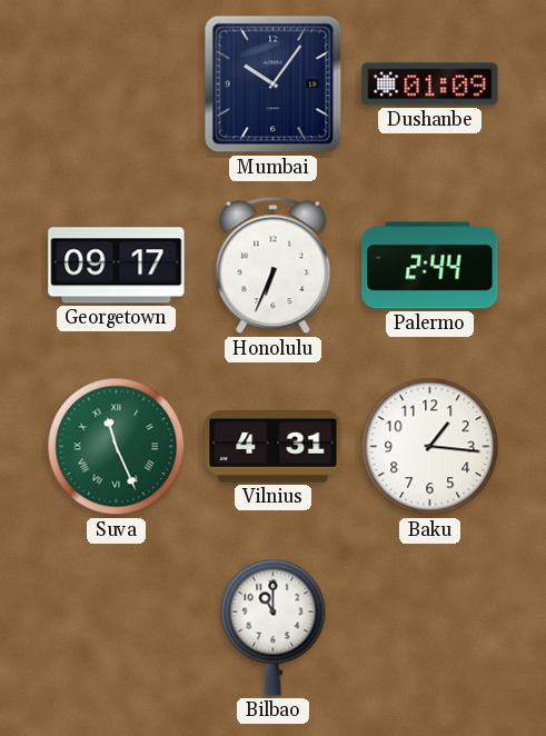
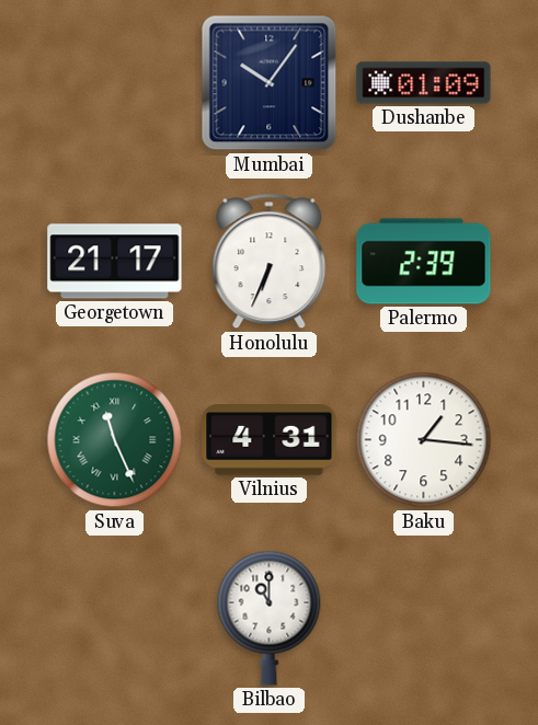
Georgetown: 09:17 -> 21:17
Palermo: 2:44 -> 2:39
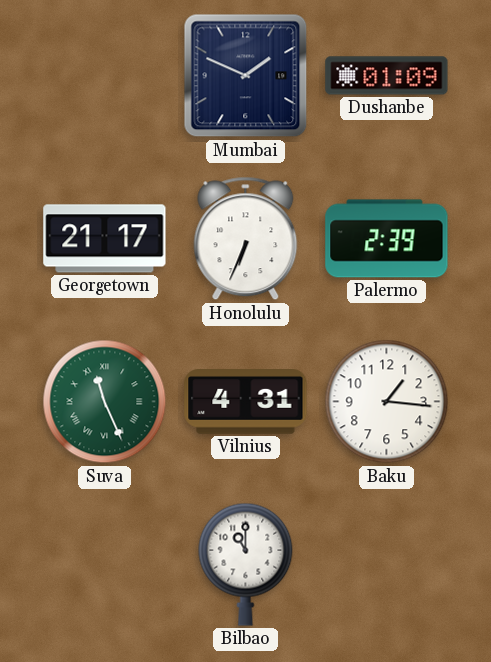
Mumbai: 10:06 -> 1:49
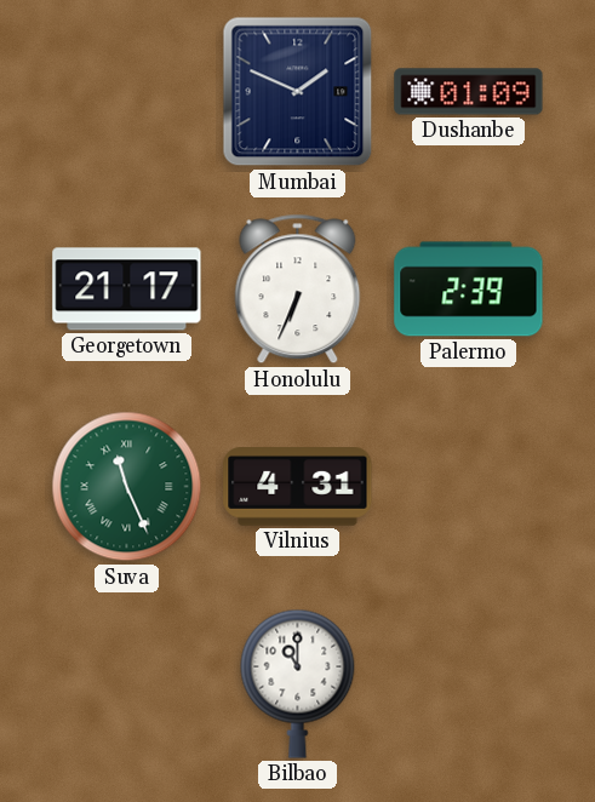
Baku: 1:16 -> none
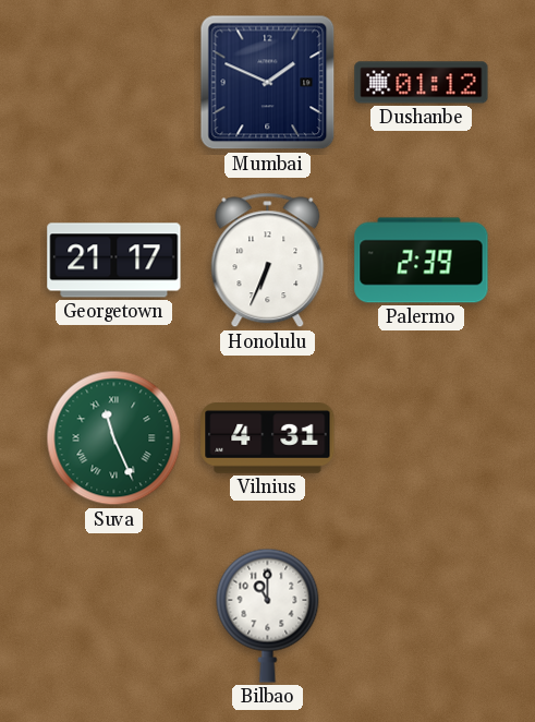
Dushanbe: 01:09 -> 01:12
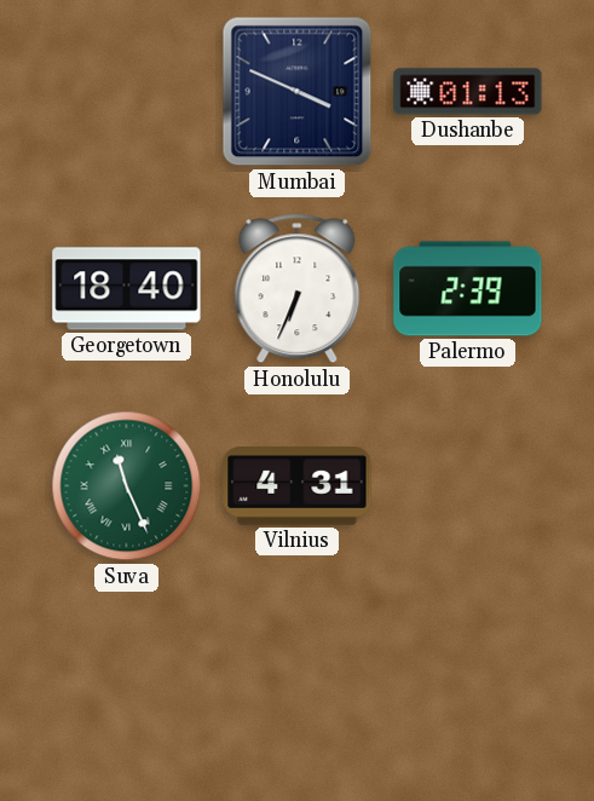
Mumbai: 1:49 -> 3:49
Dushanbe: 01:12 -> 01:13
Georgetown: 21:17 -> 18:40
Bilbao: 11:00 -> none
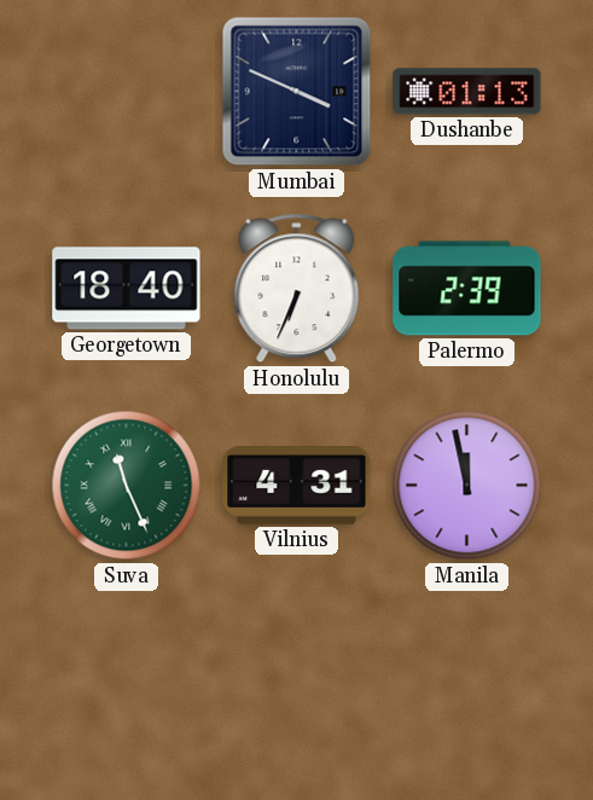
Manila: none -> 11:58
